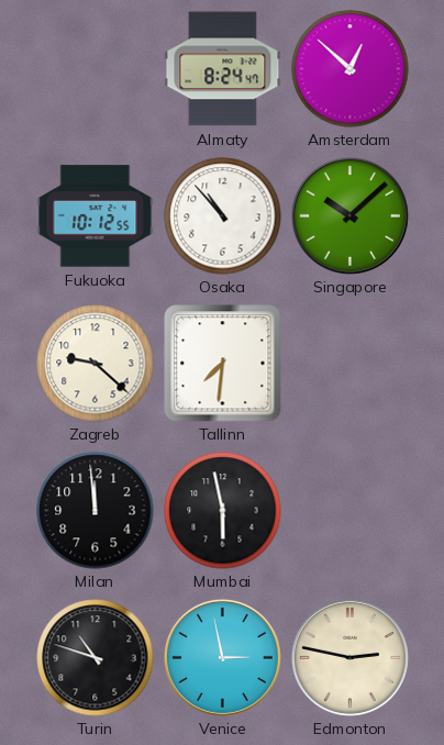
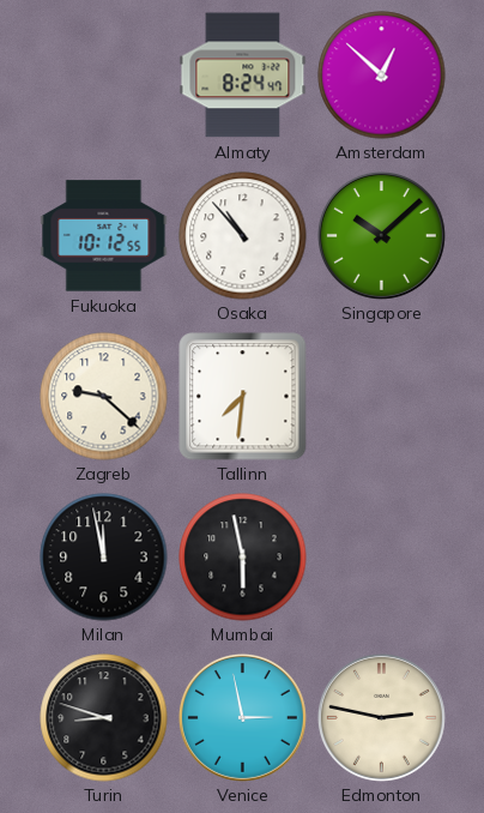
Milan: 11:59 -> 11:58
Turin: 10:48 -> 8:48
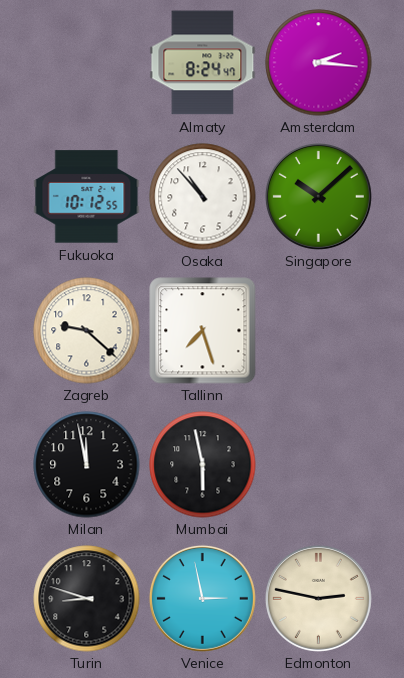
Amsterdam: 12:52 -> 2:16
Tallinn: 7:31 -> 7:27
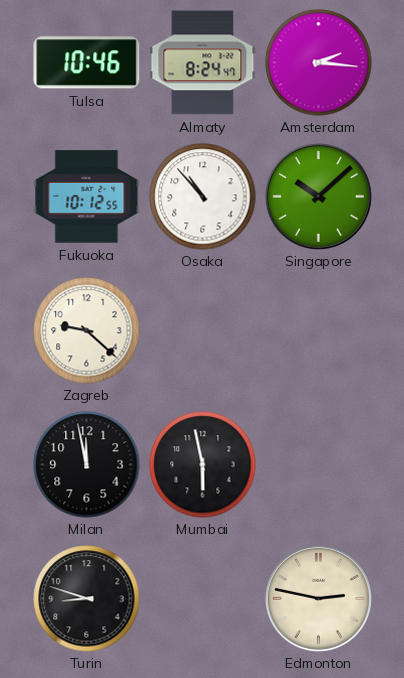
Tulsa: none -> 10:46
Tallinn: 7:27 -> none
Venice: 2:58 -> none
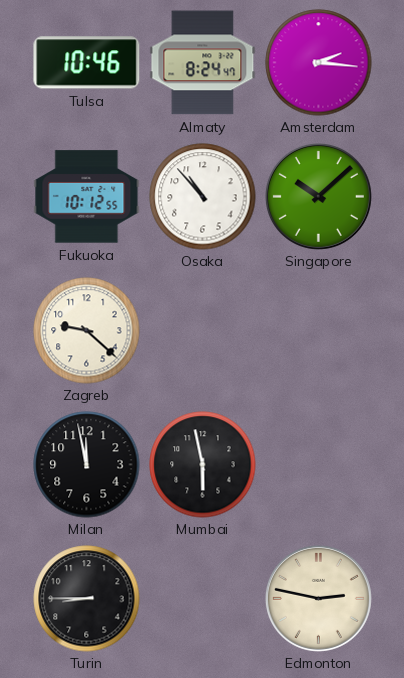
Turin: 8:48 -> 8:45
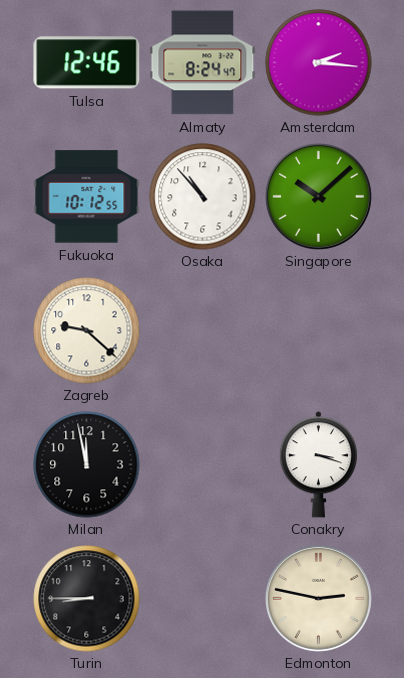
Tulsa: 10:46 -> 12:46
Mumbai: 5:58 -> none
Conakry: none -> 3:18
